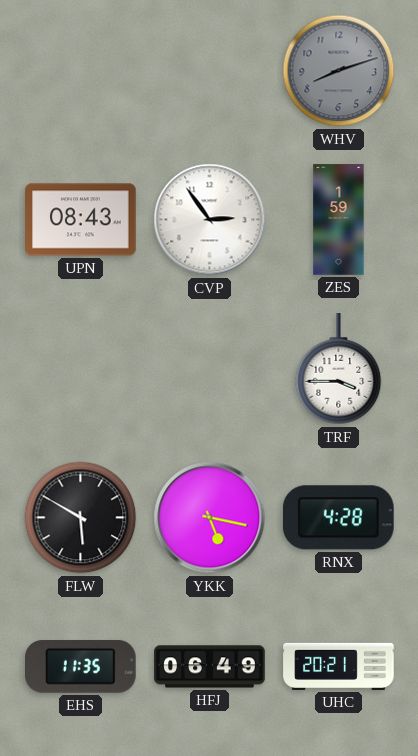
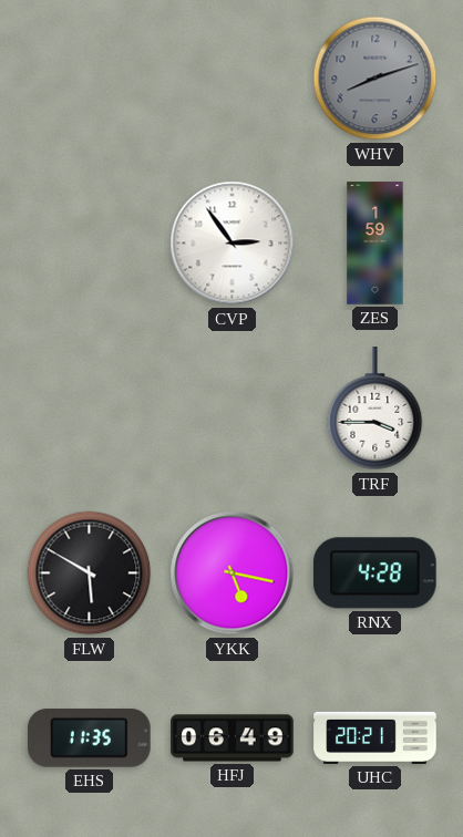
UPN: 08:43 -> none
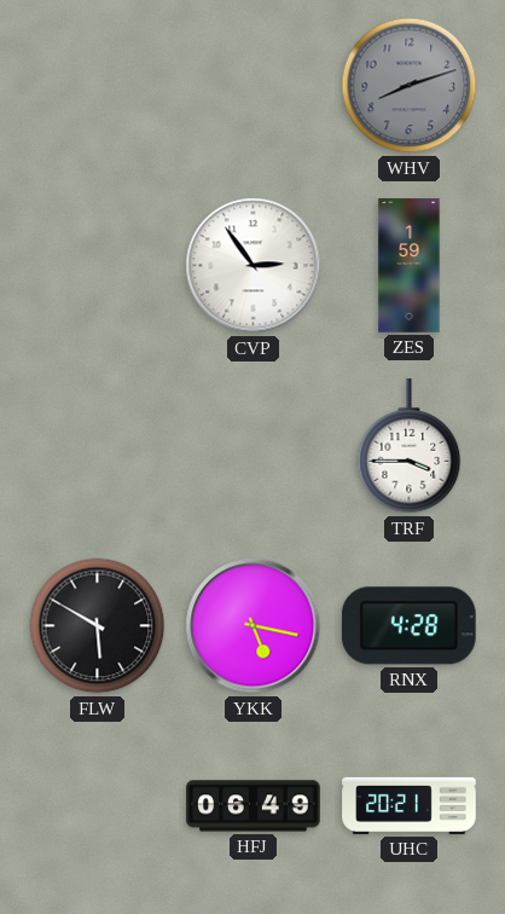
EHS: 11:35 -> none
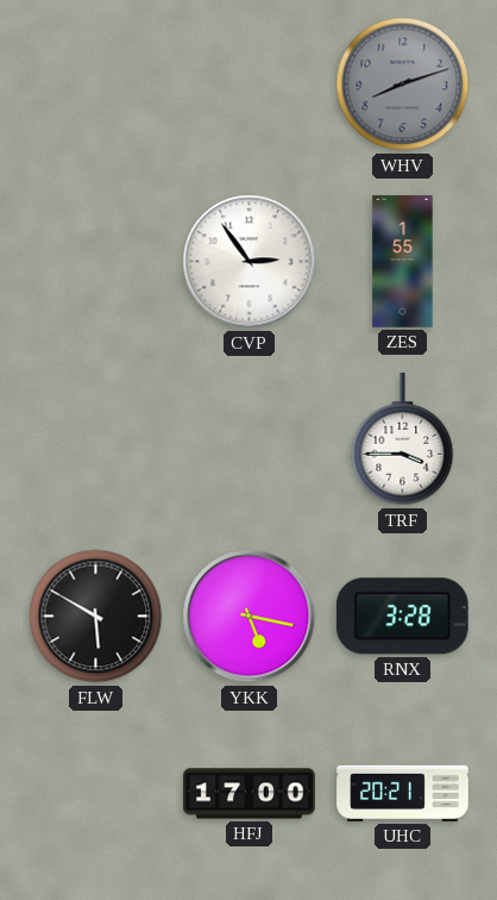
ZES: 1:59 -> 1:55
RNX: 4:28 -> 3:28
HFJ: 06:49 -> 17:00
